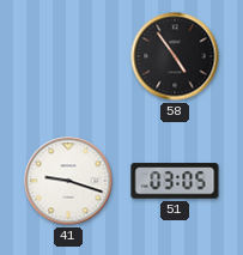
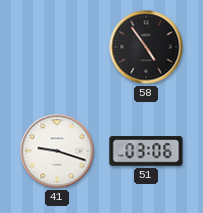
51: 03:05 -> 03:06
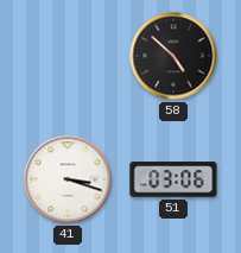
58: 4:54 -> 4:52
41: 9:18 -> 3:18
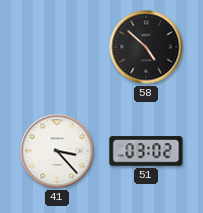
41: 3:18 -> 3:23
51: 03:06 -> 03:02
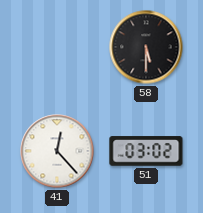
58: 4:52 -> 5:30
41: 3:23 -> 12:23
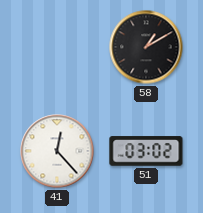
58: 5:30 -> 1:10
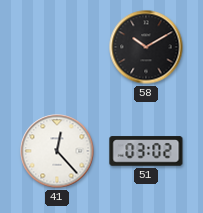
58: 1:10 -> 10:10
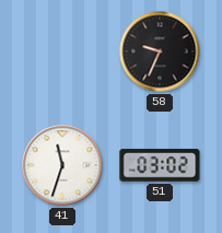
58: 10:10 -> 9:34
41: 12:23 -> 11:33
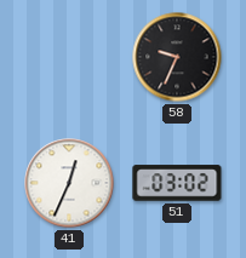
41: 11:33 -> 12:34
